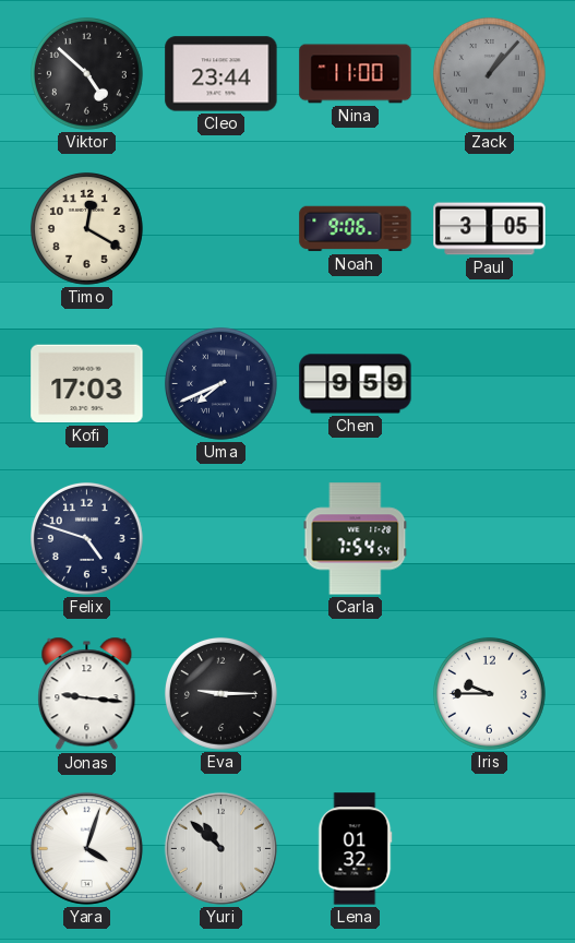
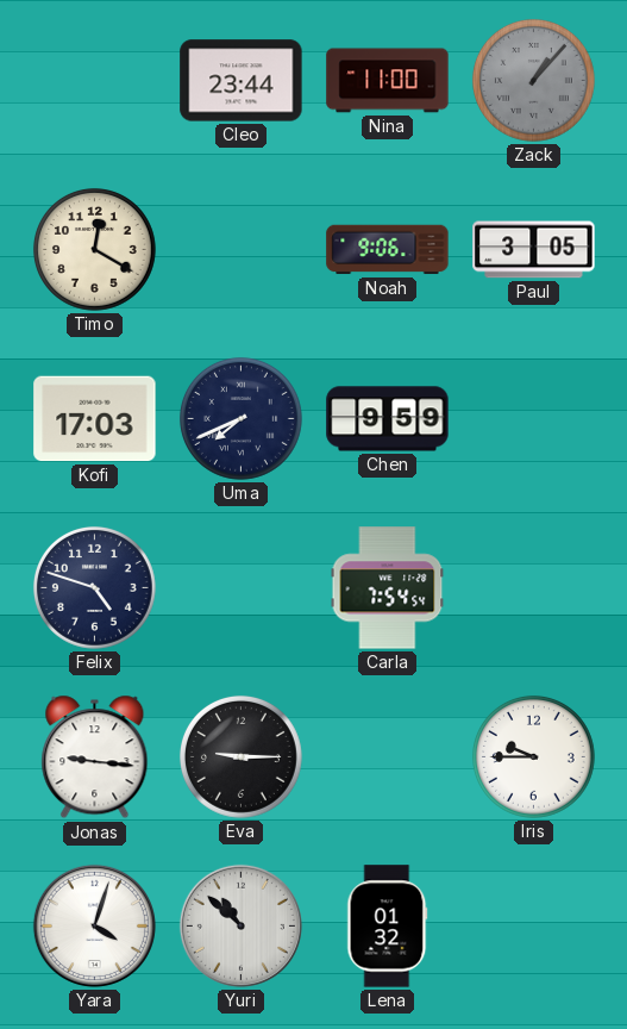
Viktor: 4:52 -> none
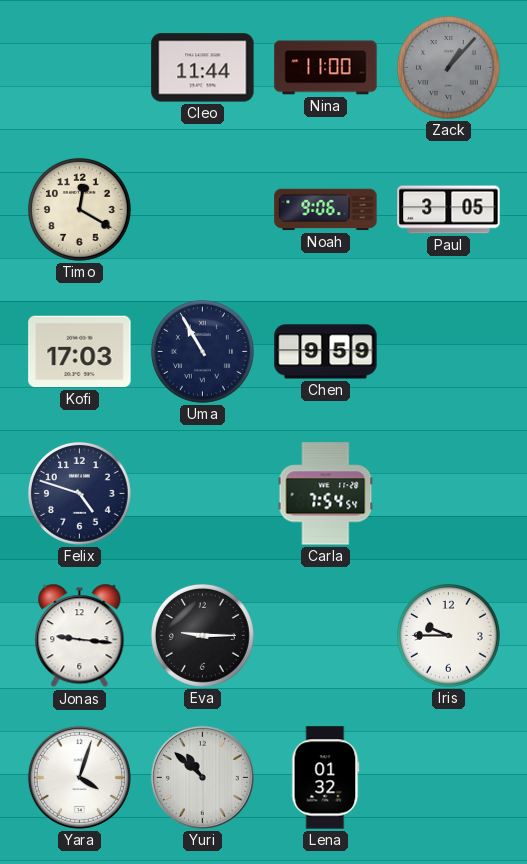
Cleo: 23:44 -> 11:44
Uma: 7:41 -> 10:55
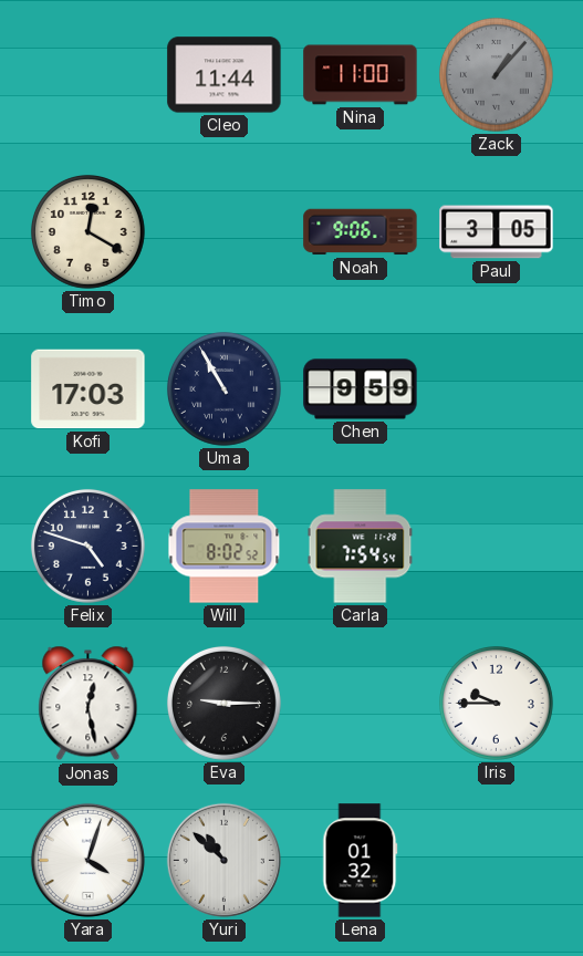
Will: none -> 8:02
Jonas: 9:16 -> 12:28
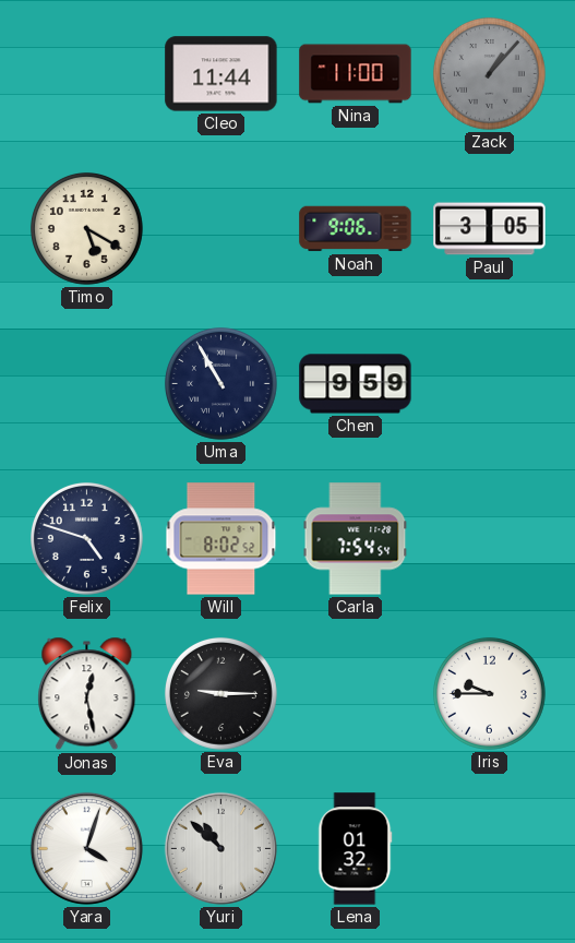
Timo: 12:20 -> 5:20
Kofi: 17:03 -> none
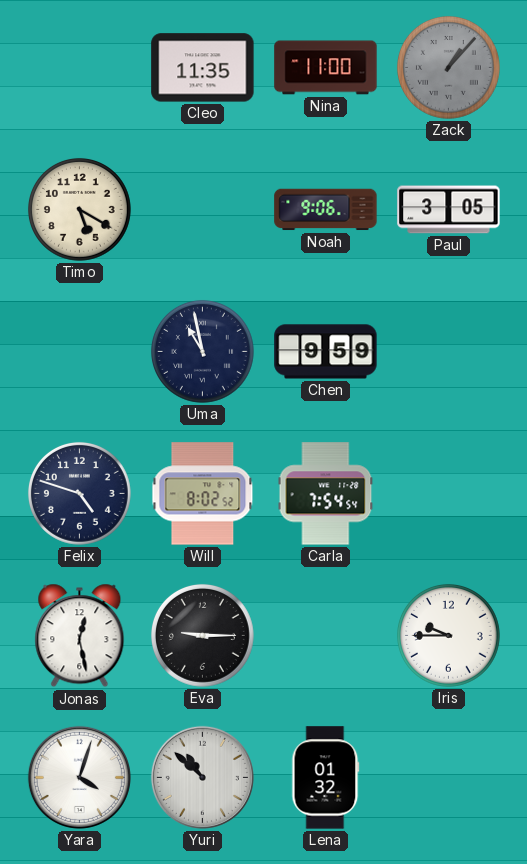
Cleo: 11:44 -> 11:35
Uma: 10:55 -> 10:58
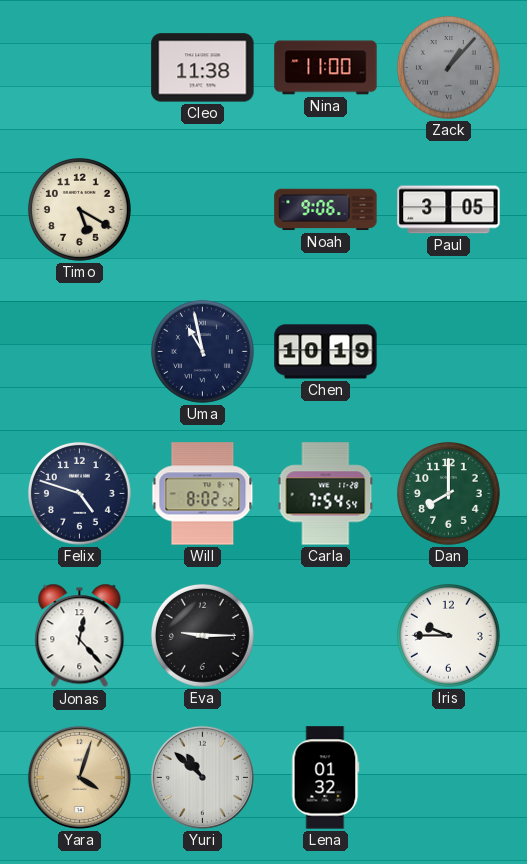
Cleo: 11:35 -> 11:38
Chen: 9:59 -> 10:19
Dan: none -> 8:00
Jonas: 12:28 -> 12:23
Yara dial: white -> champagne
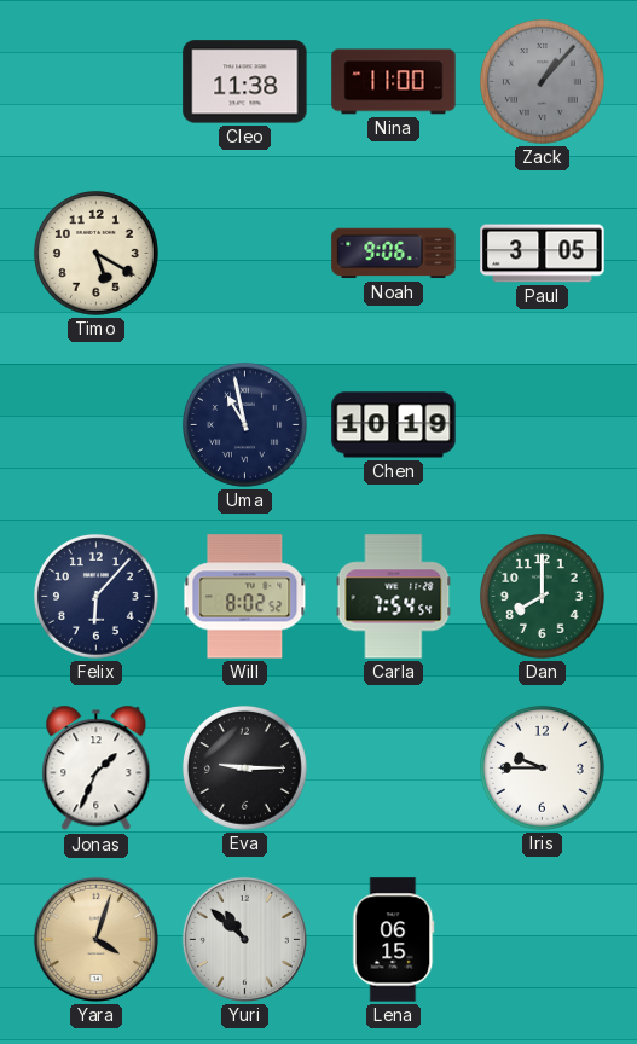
Felix: 4:48 -> 6:07
Jonas: 12:23 -> 1:34
Lena: 01:32 -> 06:15
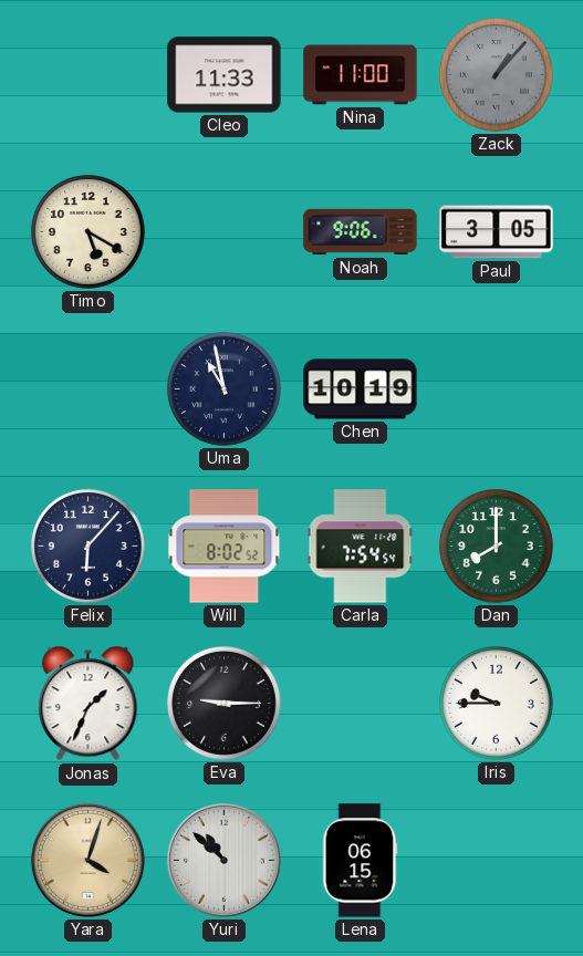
Cleo: 11:38 -> 11:33
